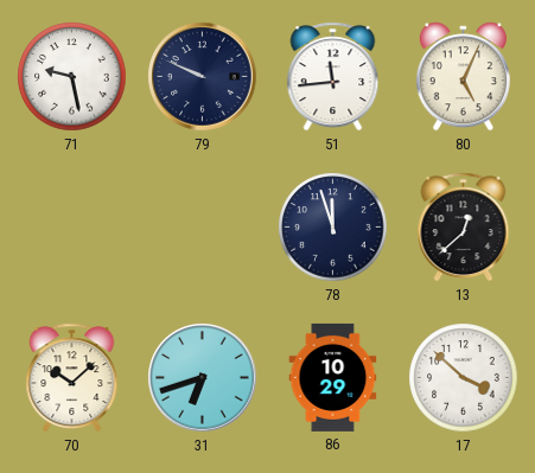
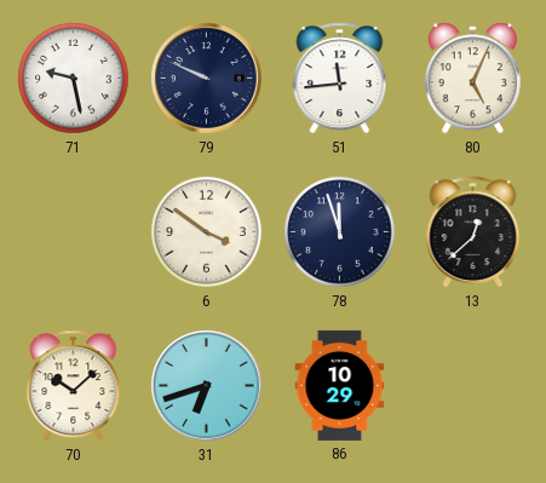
6: none -> 3:51
17: 3:52 -> none
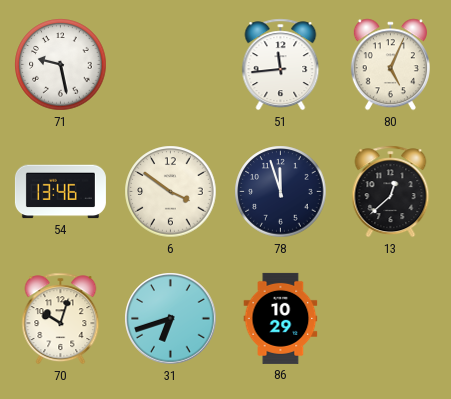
79: 9:49 -> none
54: none -> 13:46
70: 10:08 -> 10:03
